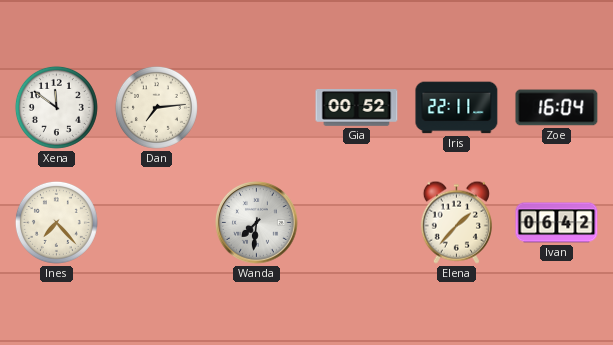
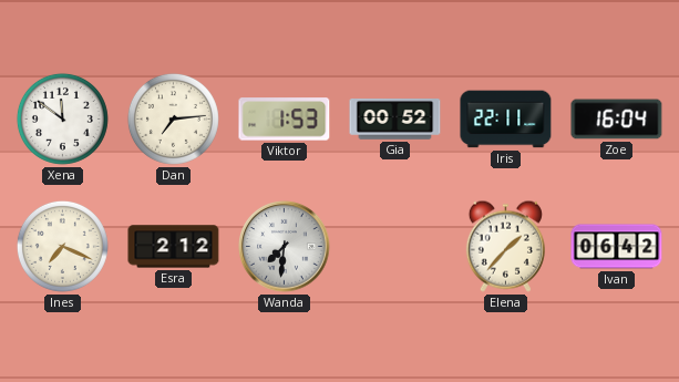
Viktor: none -> 1:53
Ines: 7:23 -> 7:19
Esra: none -> 2:12
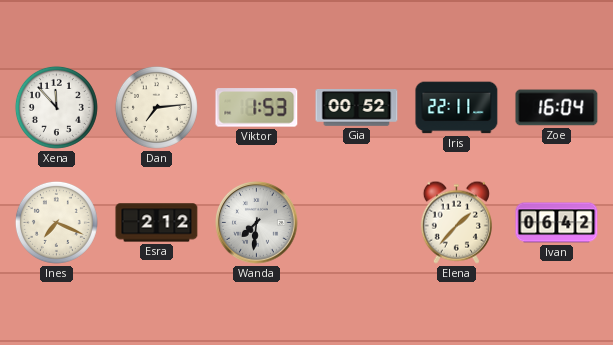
Xena: 11:51 -> 11:53
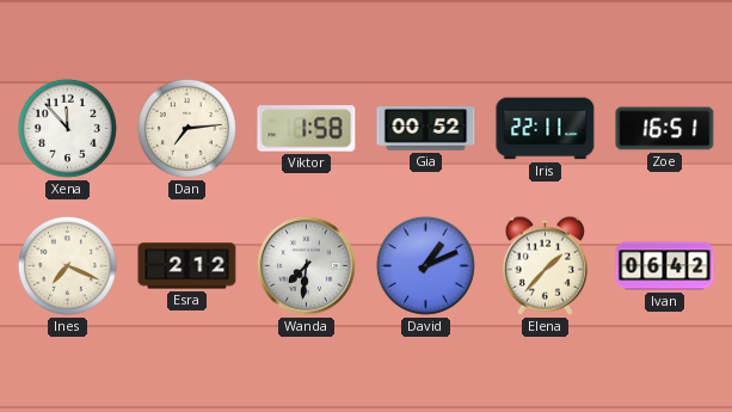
Viktor: 1:53 -> 1:58
Zoe: 16:04 -> 16:51
David: none -> 1:11
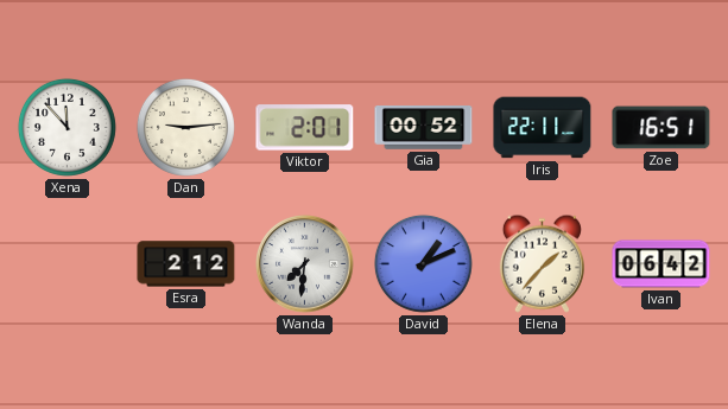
Dan: 7:14 -> 9:14
Viktor: 1:58 -> 2:01
Ines: 7:19 -> none
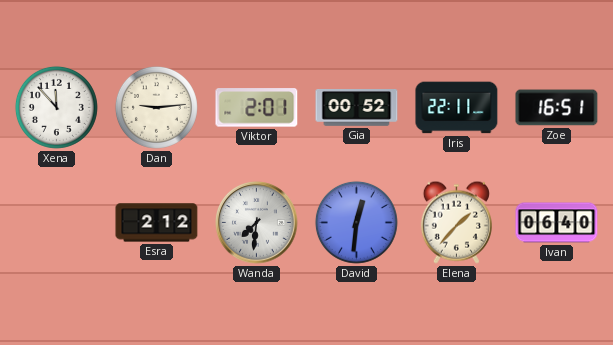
David: 1:11 -> 12:31
Ivan: 06:42 -> 06:40
